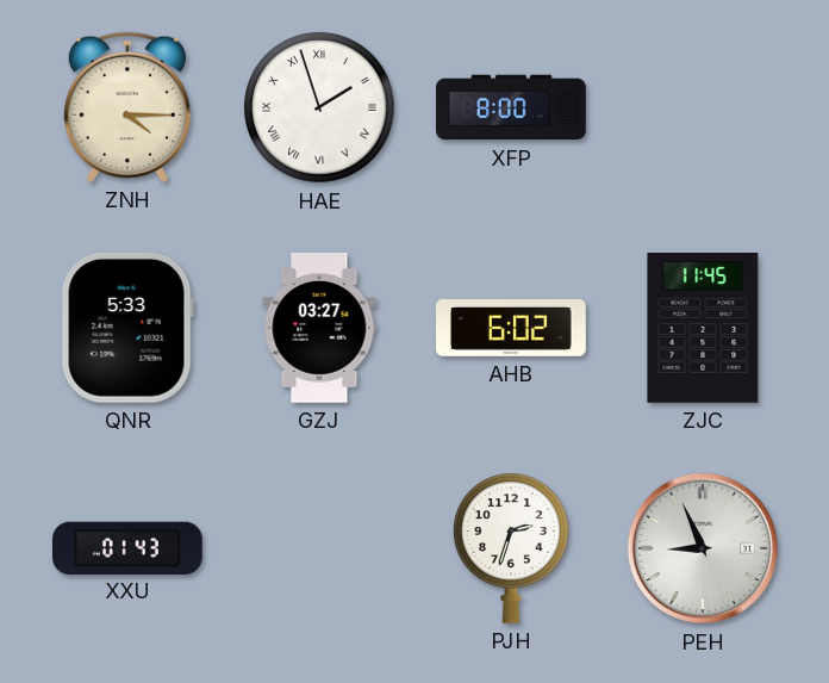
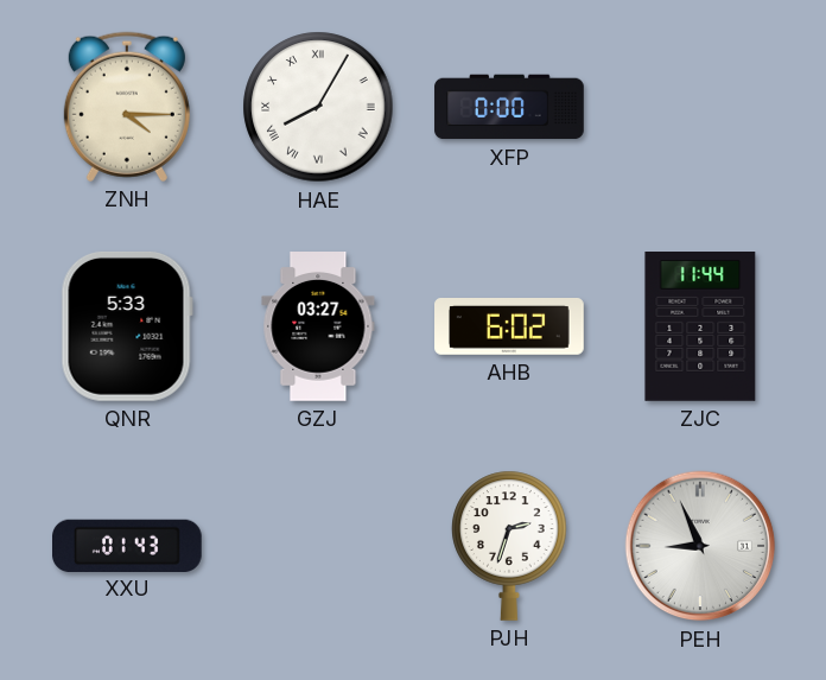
HAE: 1:57 -> 8:05
XFP: 8:00 -> 0:00
ZJC: 11:45 -> 11:44
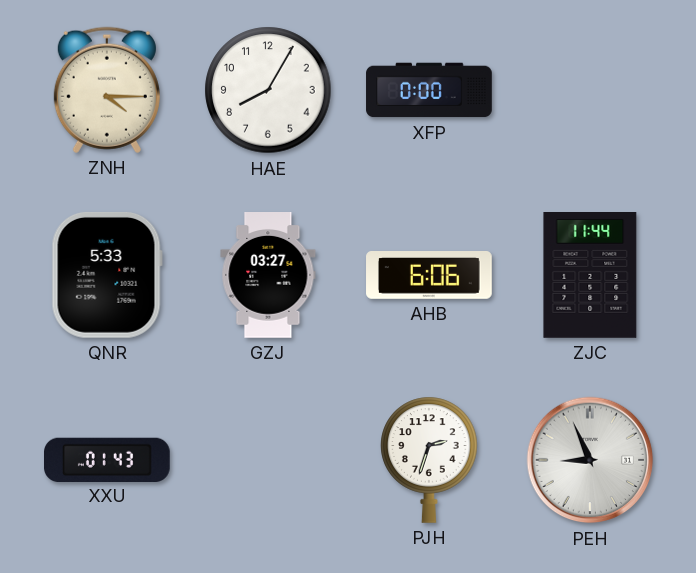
HAE numerals: Roman -> Arabic
AHB: 6:02 -> 6:06
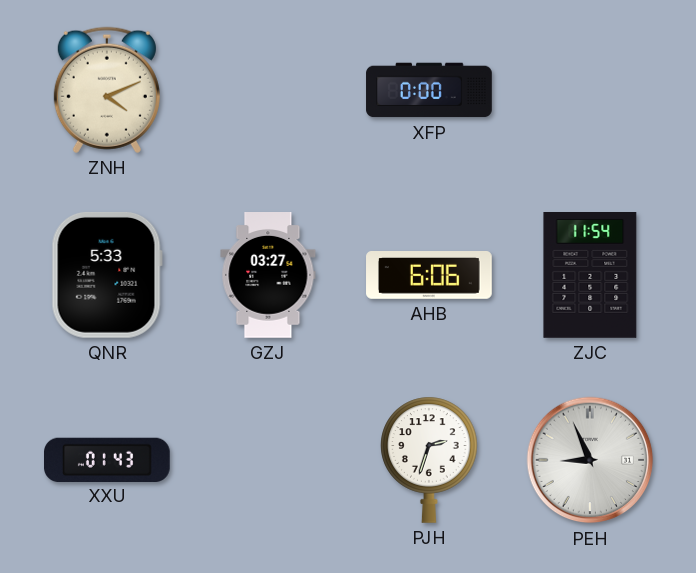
ZNH: 4:15 -> 4:11
HAE: 8:05 -> none
ZJC: 11:44 -> 11:54
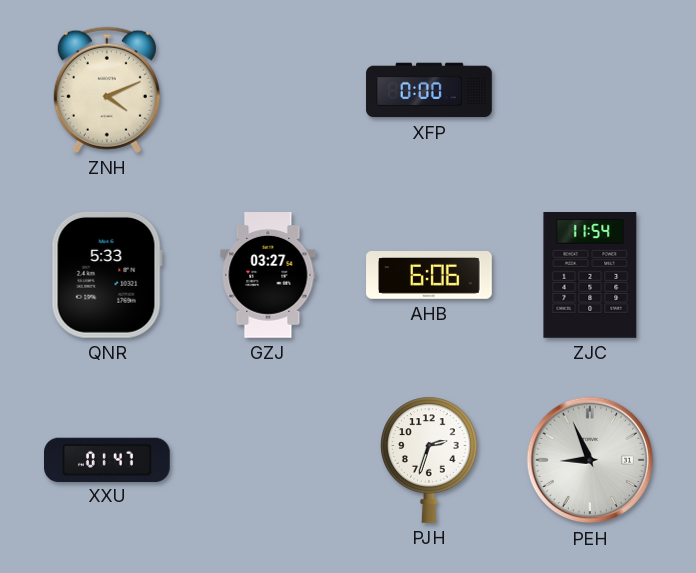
XXU: 01:43 -> 01:47
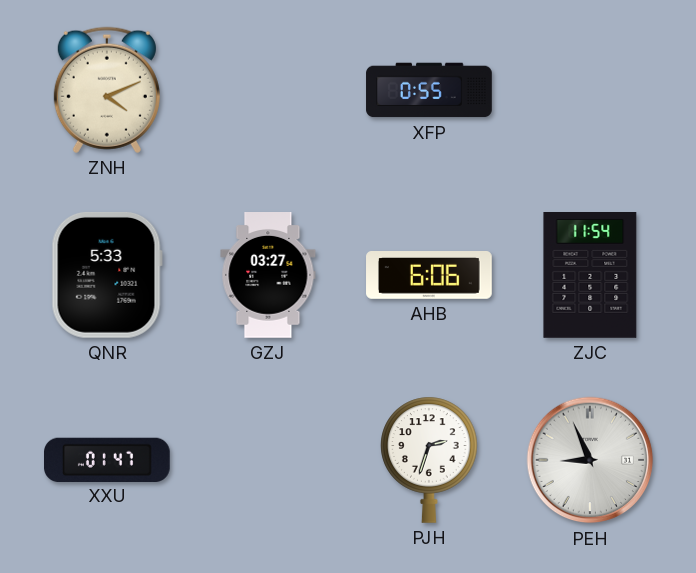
XFP: 0:00 -> 0:55
